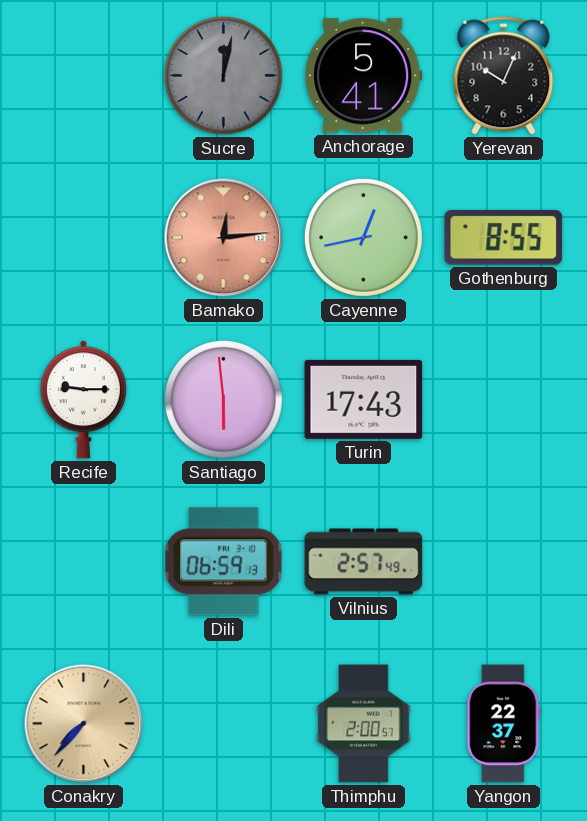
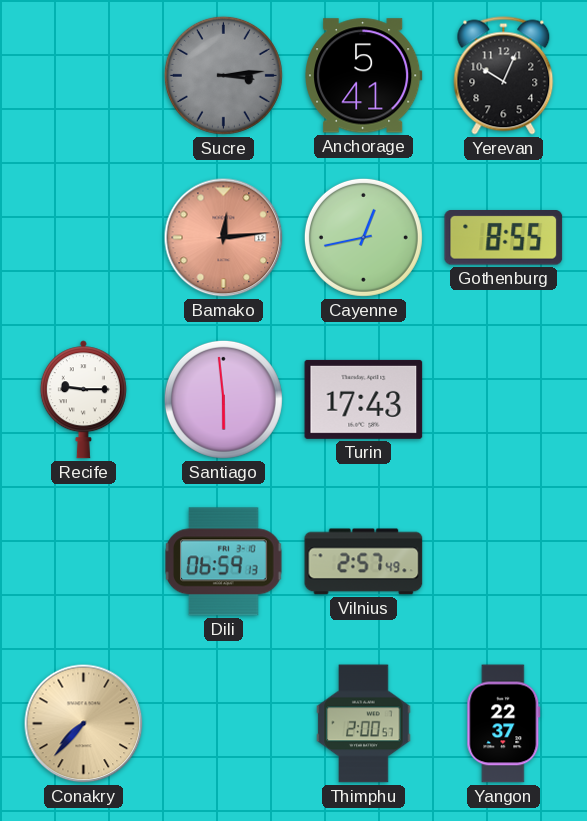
Sucre: 12:02 -> 3:14
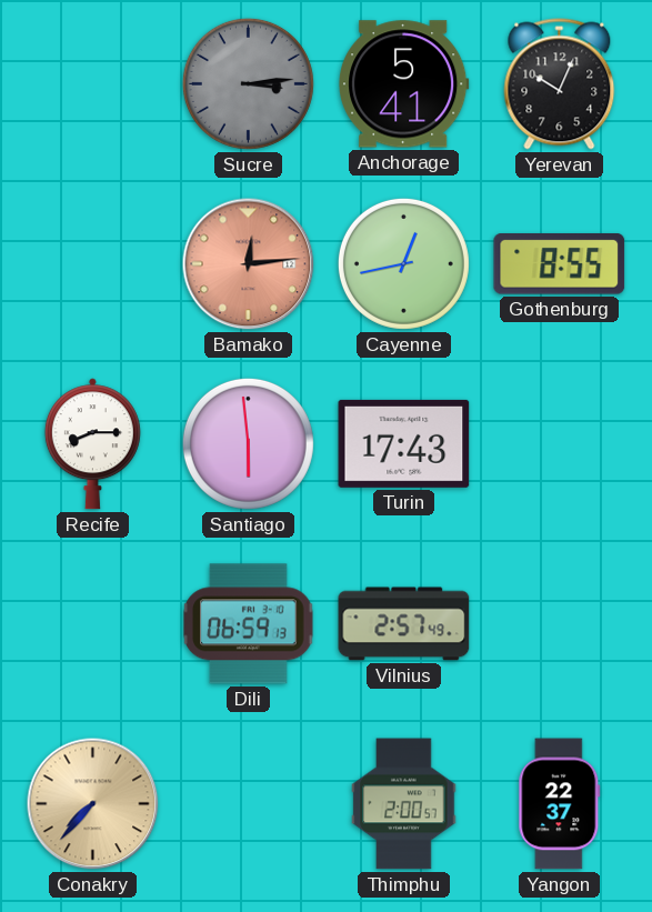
Recife: 9:15 -> 8:15
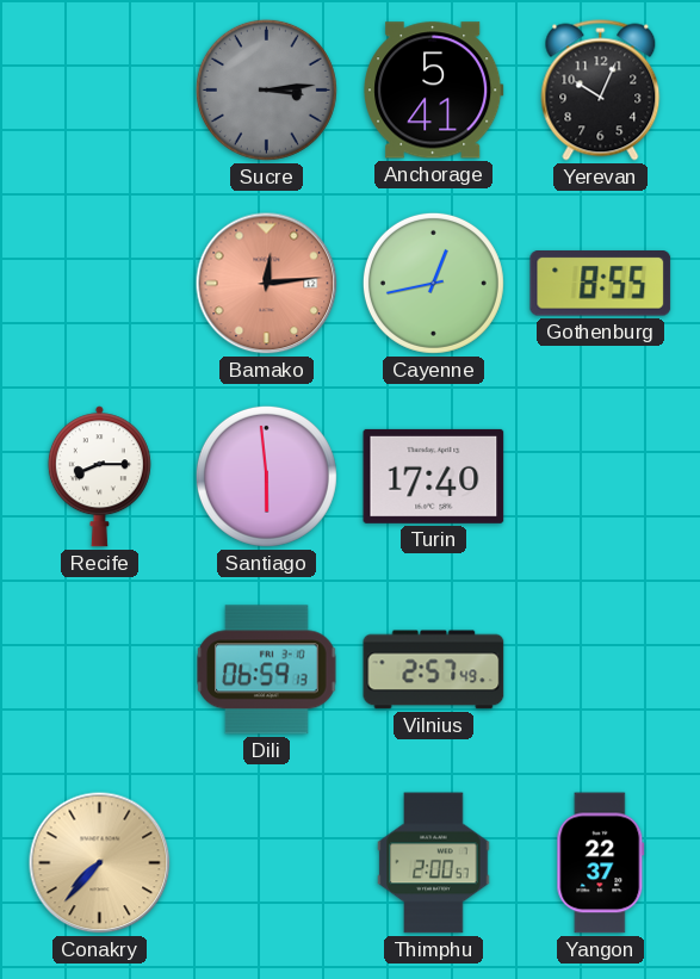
Turin: 17:43 -> 17:40
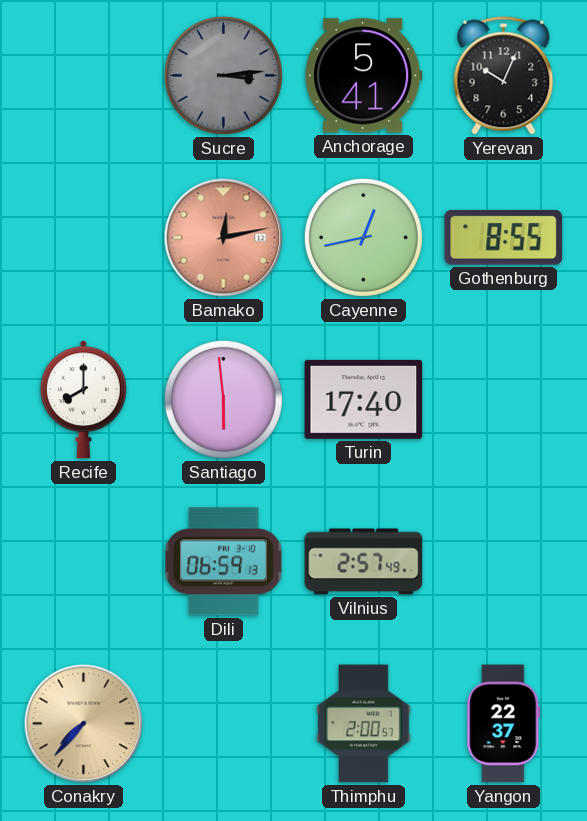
Bamako: 12:14 -> 12:13
Recife: 8:15 -> 8:00
